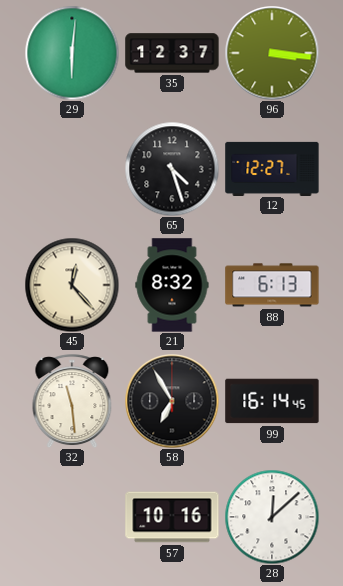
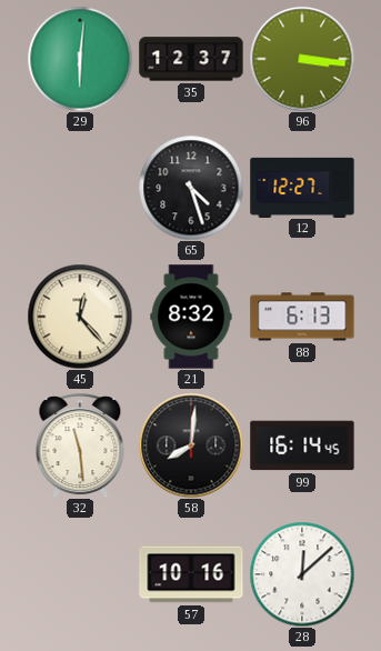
58: 6:55 -> 8:01
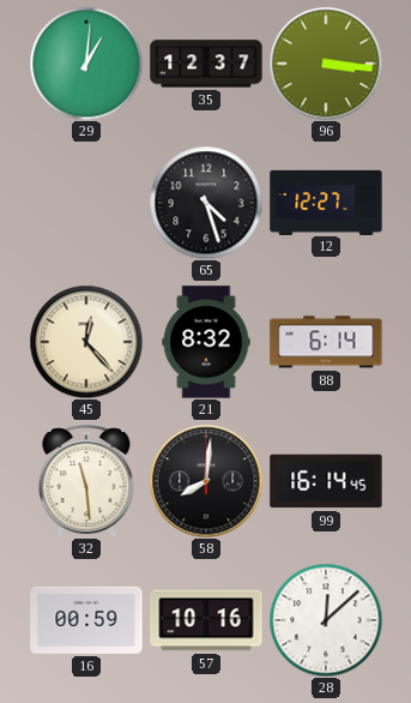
29: 6:01 -> 1:01
88: 6:13 -> 6:14
16: none -> 00:59
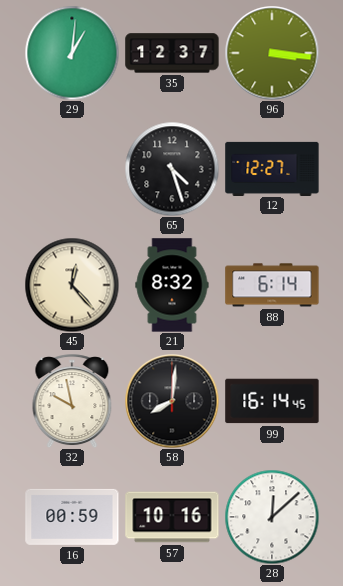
32: 11:29 -> 9:58
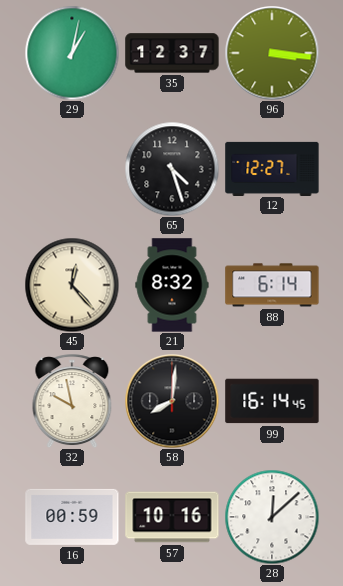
29: 1:01 -> 1:02
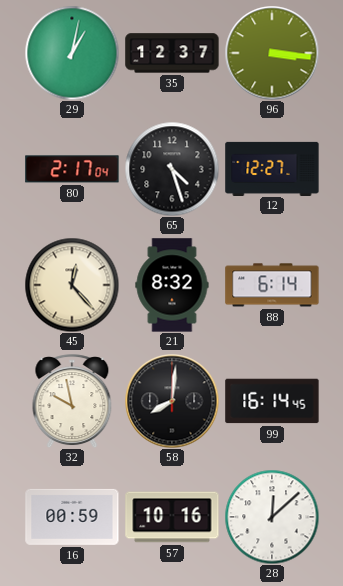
80: none -> 2:17
